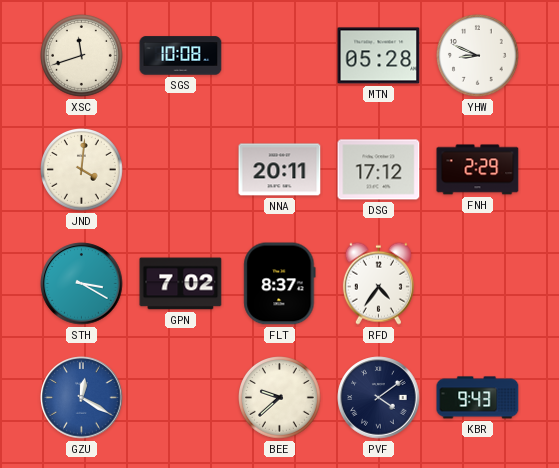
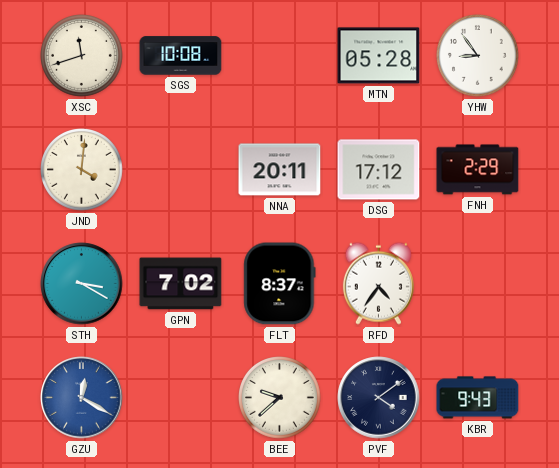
YHW: 8:49 -> 8:54
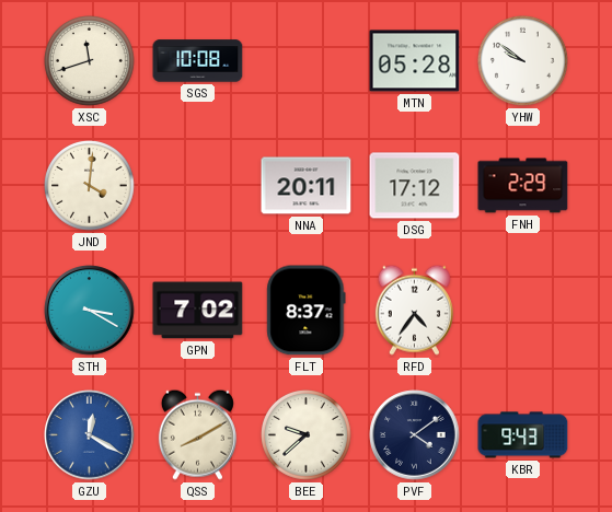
YHW: 8:54 -> 9:51
QSS: none -> 8:10
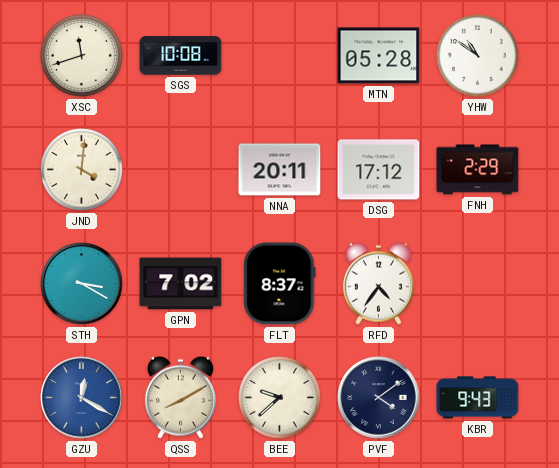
YHW: 9:51 -> 10:51
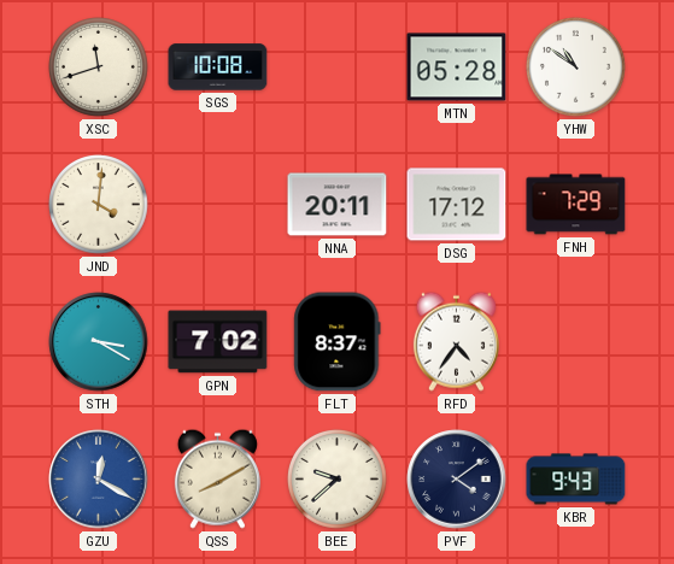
FNH: 2:29 -> 7:29
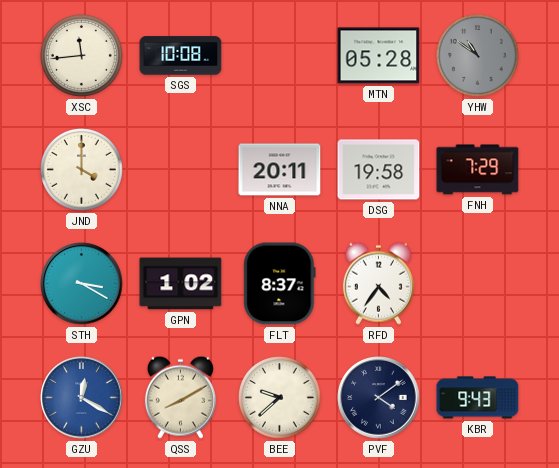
XSC: 11:42 -> 11:44
YHW dial: white -> grey
JND: 4:01 -> 4:00
DSG: 17:12 -> 19:58
GPN: 7:02 -> 1:02
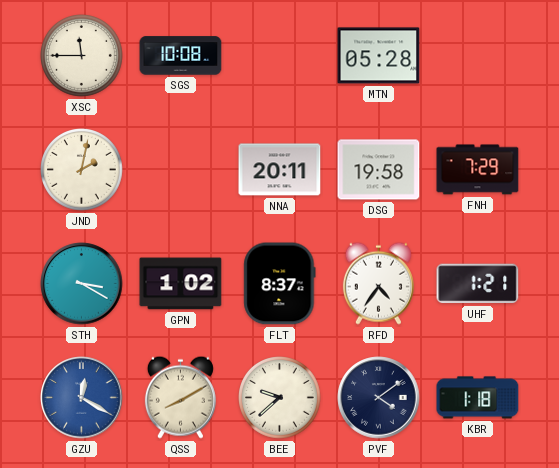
XSC: 11:44 -> 11:45
YHW: 10:51 -> none
JND: 4:00 -> 2:02
UHF: none -> 1:21
KBR: 9:43 -> 1:18
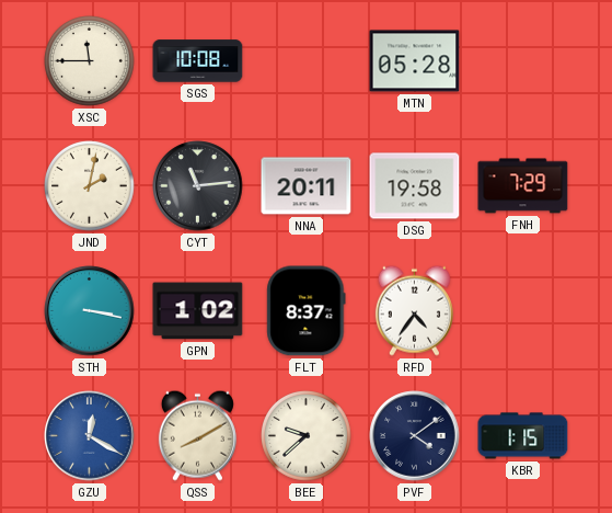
CYT: none -> 11:14
STH: 3:20 -> 3:17
UHF: 1:21 -> none
KBR: 1:18 -> 1:15
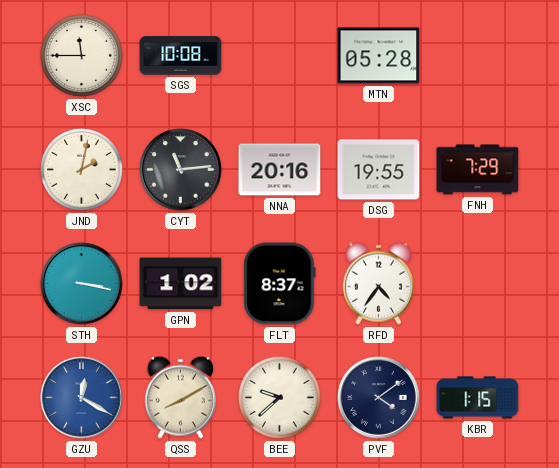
NNA: 20:11 -> 20:16
DSG: 19:58 -> 19:55
